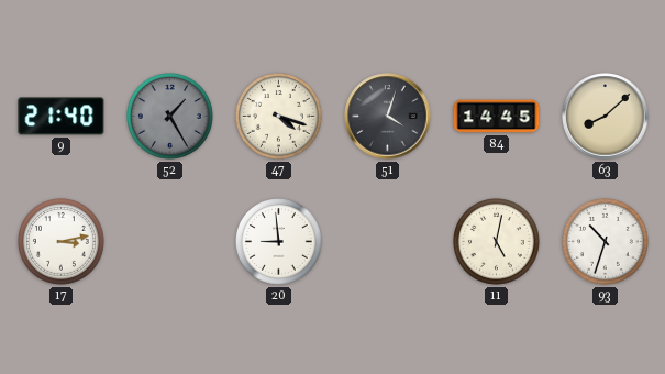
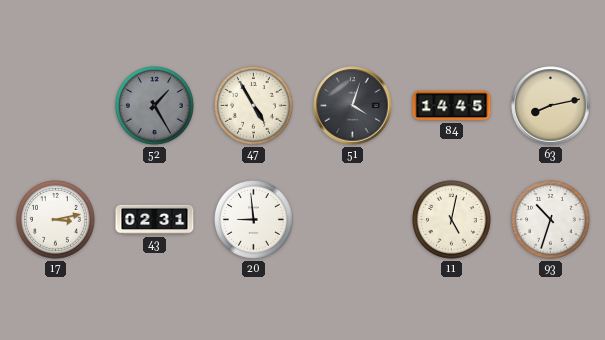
9: 21:40 -> none
47: 4:18 -> 4:55
63: 8:08 -> 8:13
43: none -> 02:31
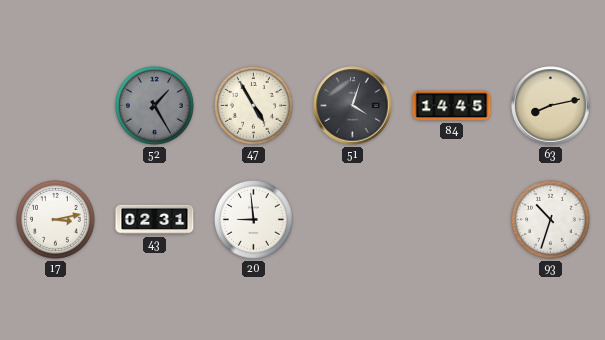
11: 5:02 -> none
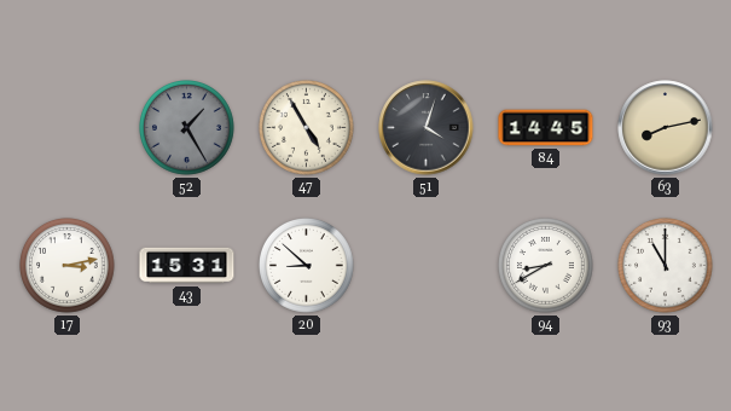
43: 02:31 -> 15:31
20: 8:59 -> 8:52
94: none -> 8:40
93: 10:33 -> 11:00
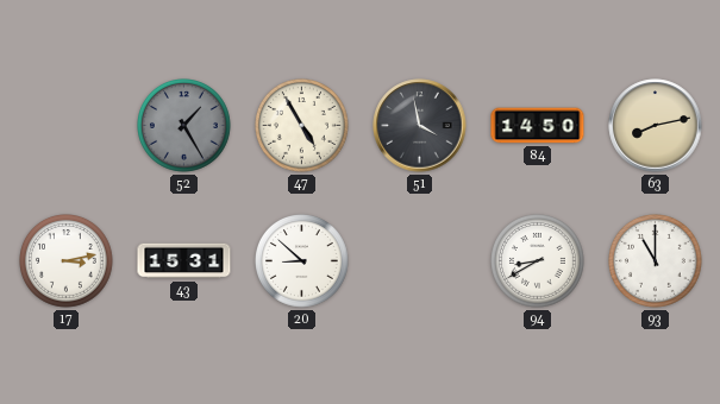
51: 4:03 -> 3:58
84: 14:45 -> 14:50
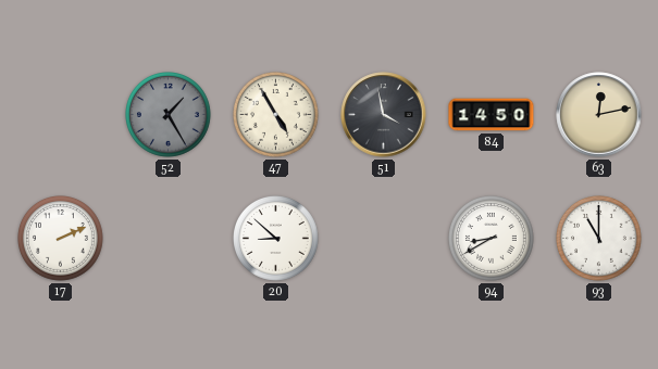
63: 8:13 -> 12:13
17: 3:13 -> 2:11
43: 15:31 -> none
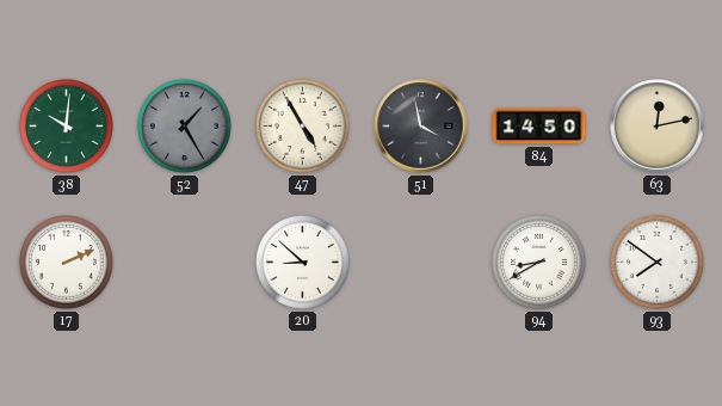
38: none -> 10:01
93: 11:00 -> 7:51
